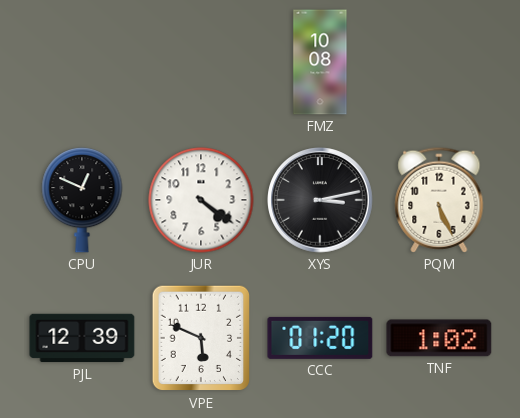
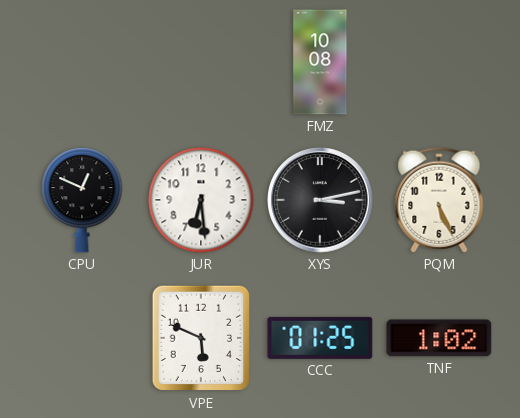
JUR: 4:21 -> 6:29
PJL: 12:39 -> none
CCC: 01:20 -> 01:25
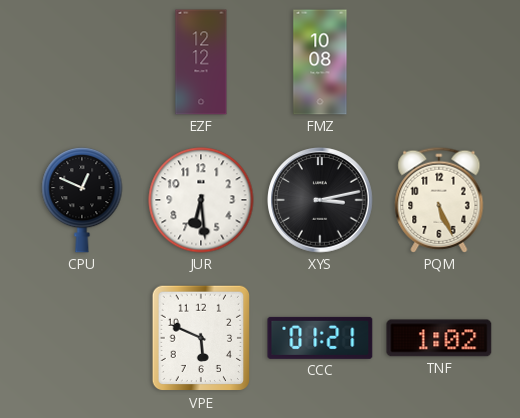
EZF: none -> 12:12
CCC: 01:25 -> 01:21
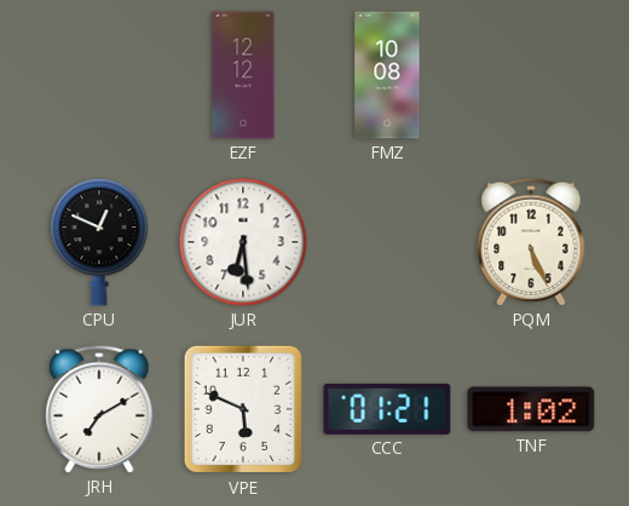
XYS: 3:13 -> none
JRH: none -> 7:10
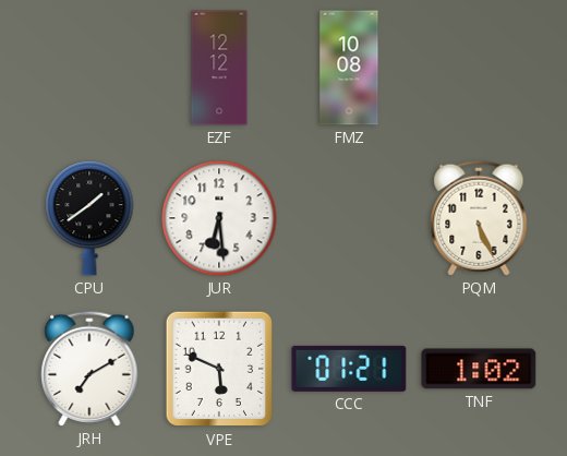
CPU: 12:49 -> 1:39
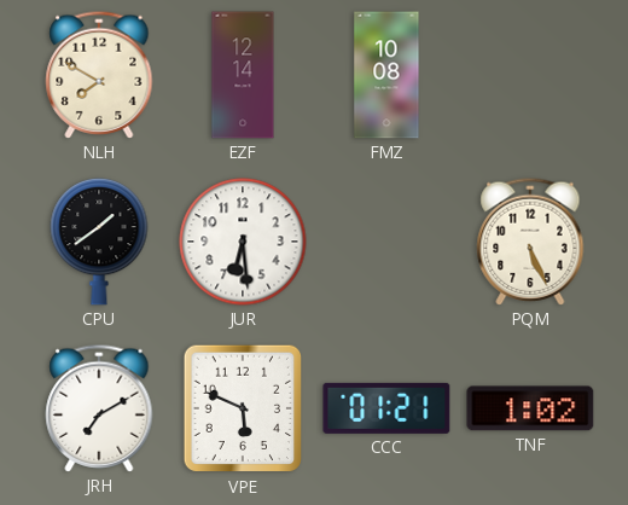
NLH: none -> 7:50
EZF: 12:12 -> 12:14
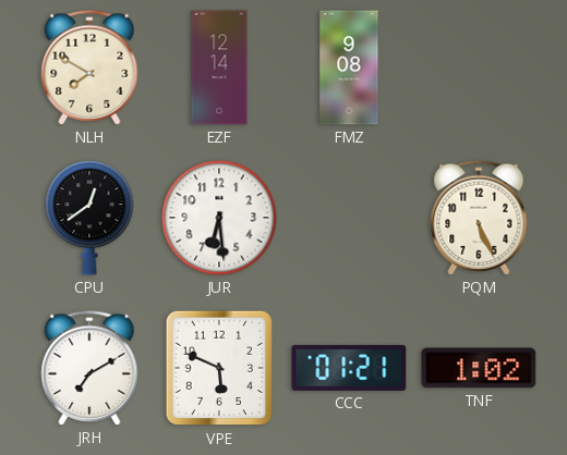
FMZ: 10:08 -> 9:08
CPU: 1:39 -> 12:39
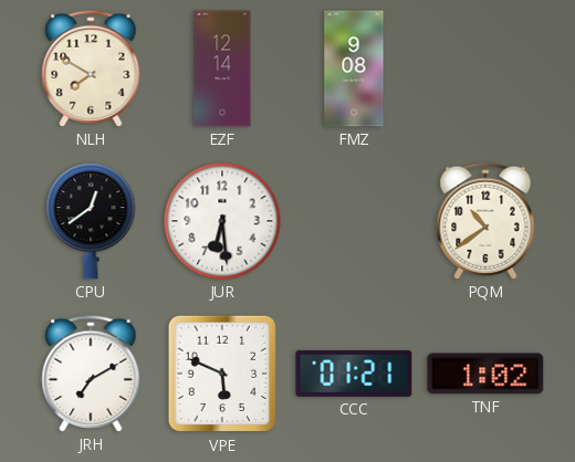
PQM: 5:26 -> 10:39
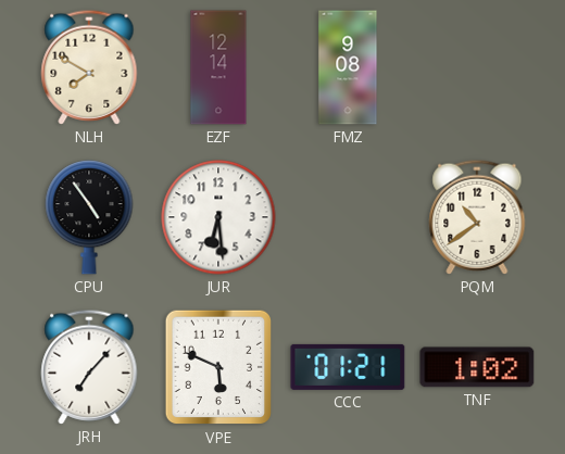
CPU: 12:39 -> 4:54
JRH: 7:10 -> 7:07
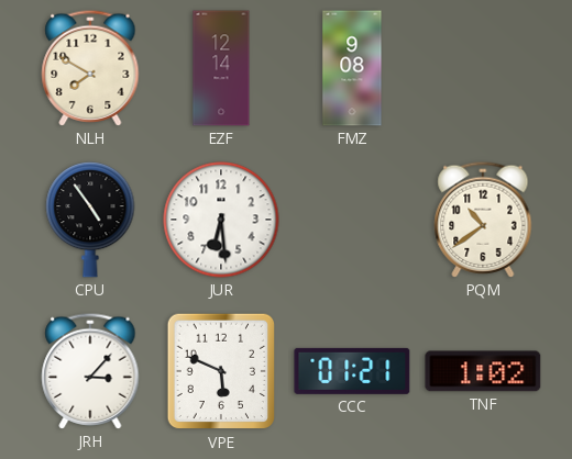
JRH: 7:07 -> 3:07
